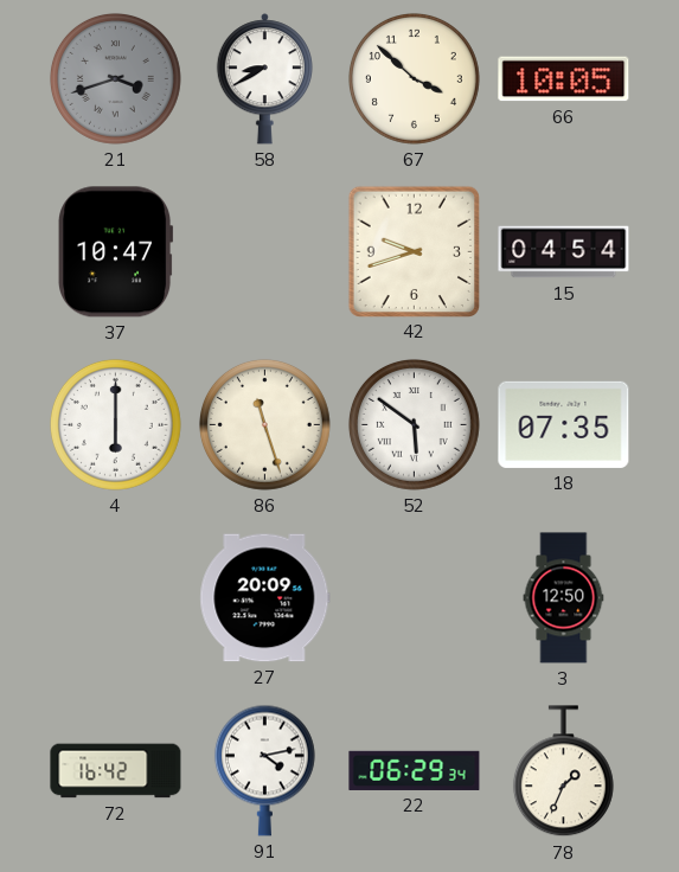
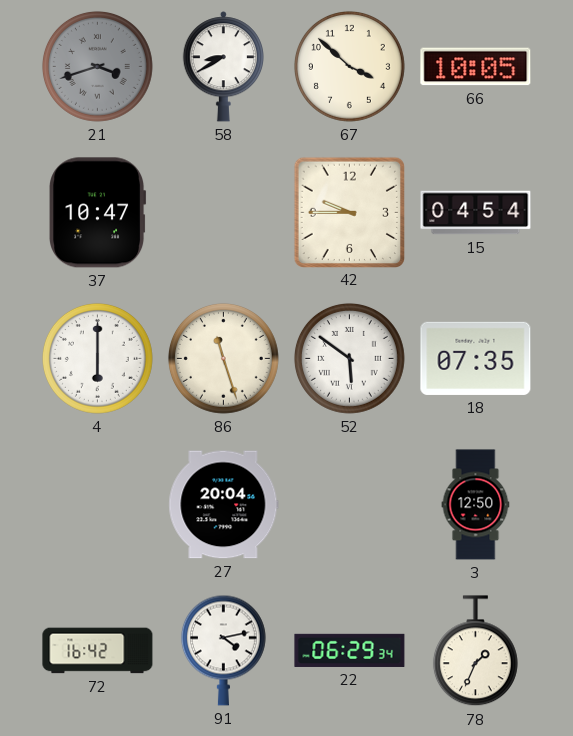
42: 9:42 -> 9:45
27: 20:09 -> 20:04
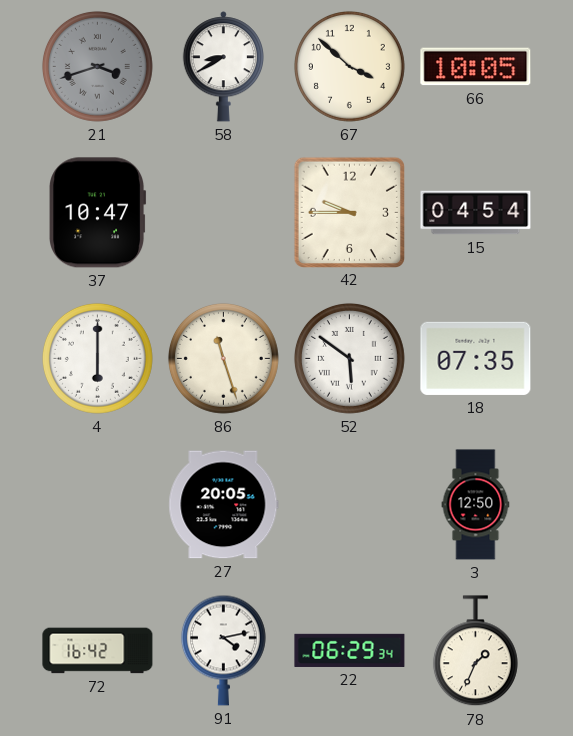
27: 20:04 -> 20:05
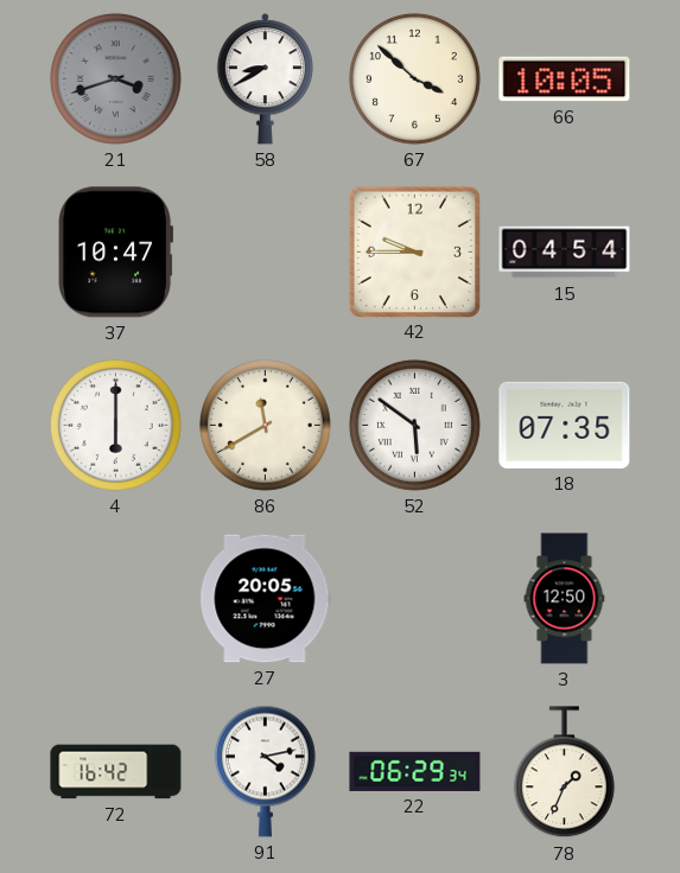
86: 11:27 -> 11:40
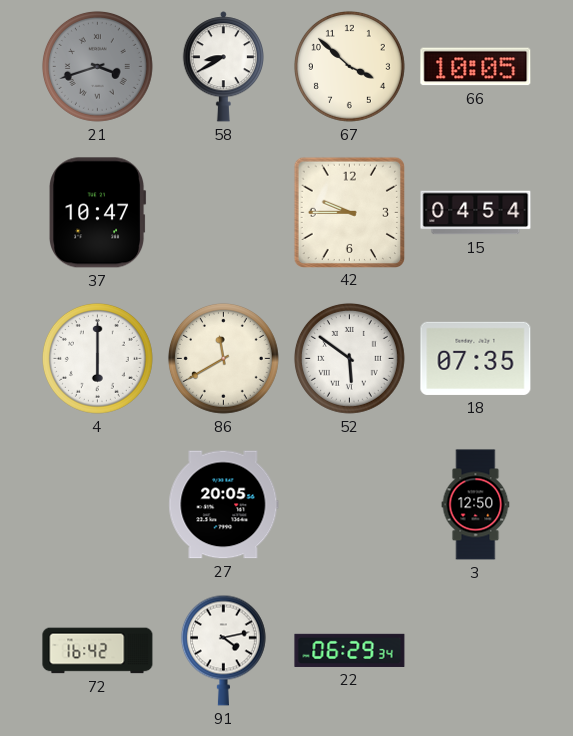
78: 1:34 -> none
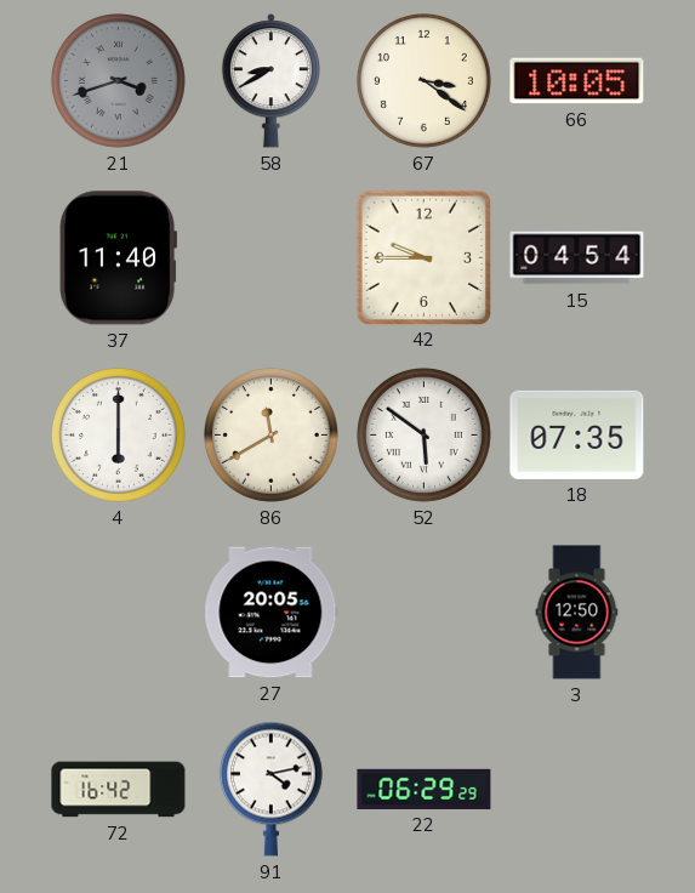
67: 3:52 -> 3:21
37: 10:47 -> 11:40
22: 06:29:34 -> 06:29:29
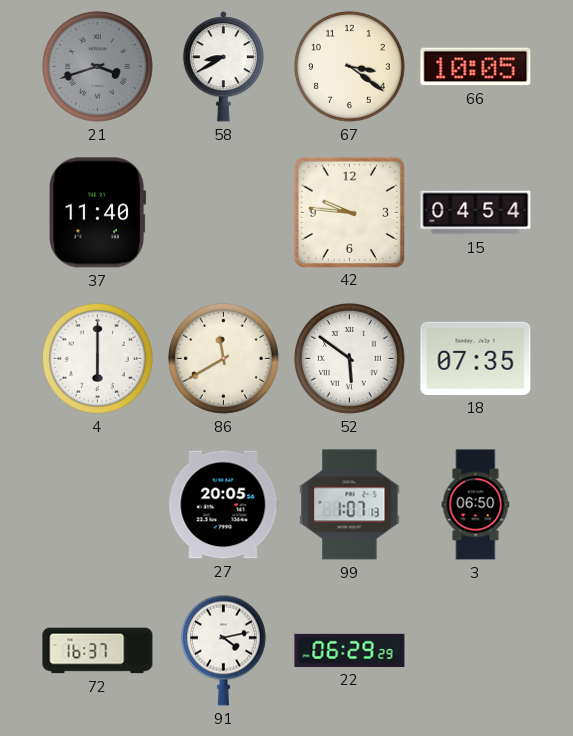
42: 9:45 -> 9:46
99: none -> 1:07
3: 12:50 -> 06:50
72: 16:42 -> 16:37
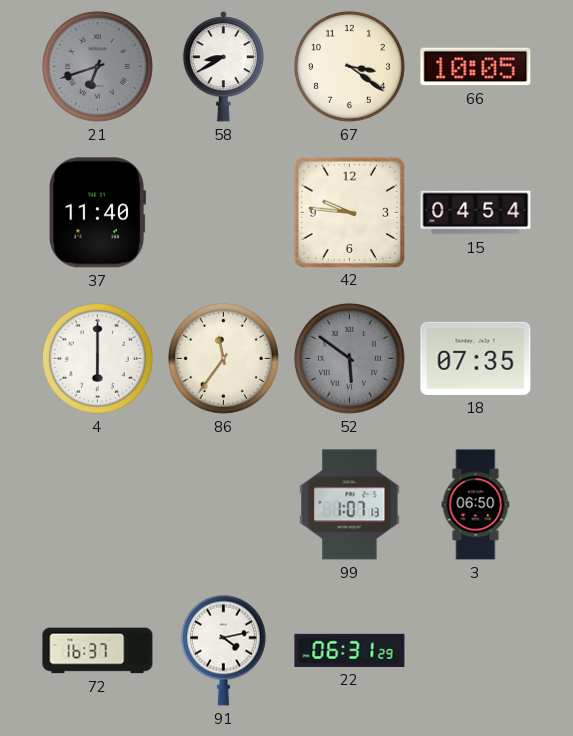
21: 3:42 -> 6:42
86: 11:40 -> 11:36
52 dial: white -> grey
27: 20:05 -> none
22: 06:29 -> 06:31
